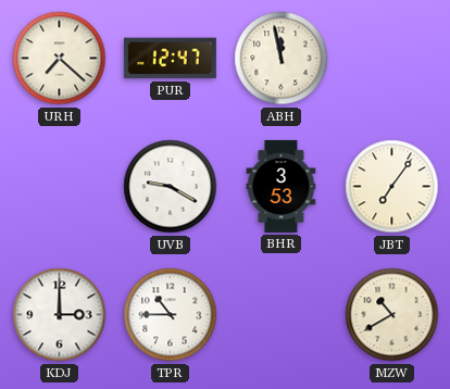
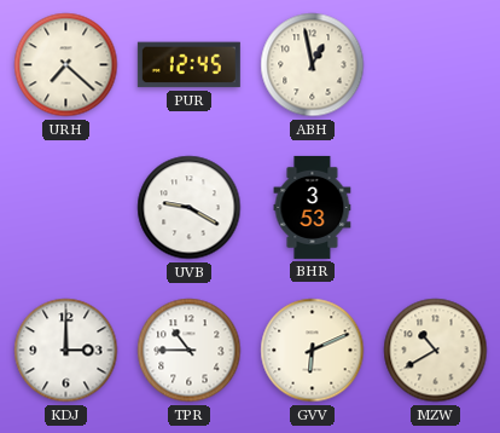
PUR: 12:47 -> 12:45
ABH: 11:58 -> 12:58
JBT: 7:06 -> none
GVV: none -> 6:11
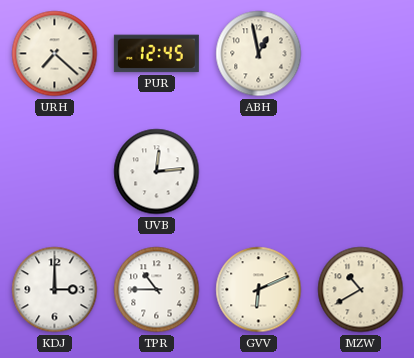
UVB: 9:20 -> 12:14
BHR: 3:53 -> none
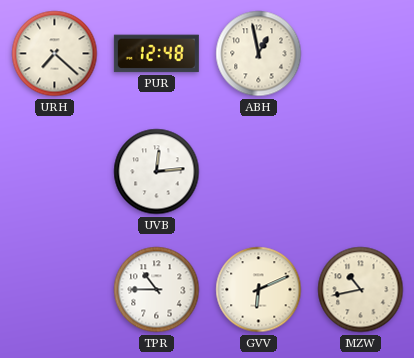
PUR: 12:45 -> 12:48
KDJ: 3:00 -> none
MZW: 10:40 -> 10:43
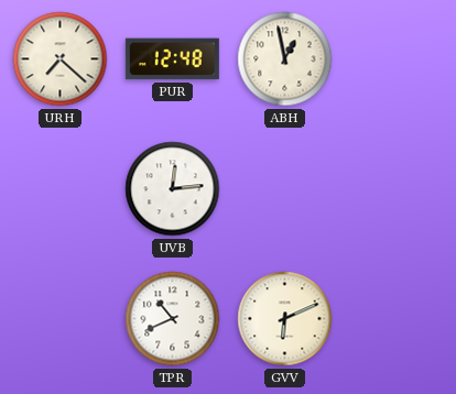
TPR: 10:45 -> 10:41
MZW: 10:43 -> none
